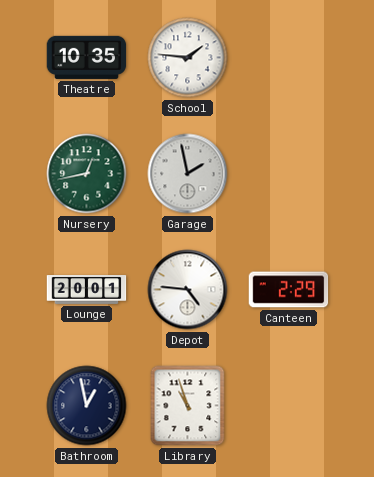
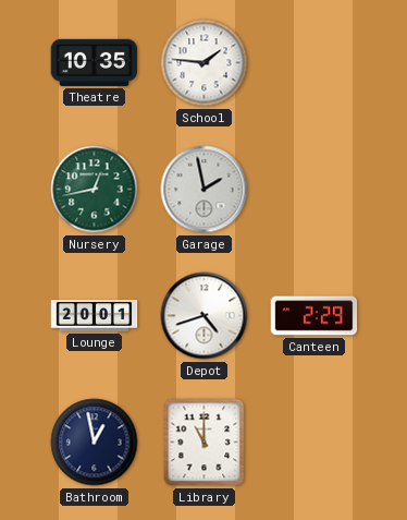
Depot: 4:46 -> 4:42
Library: 10:57 -> 11:00
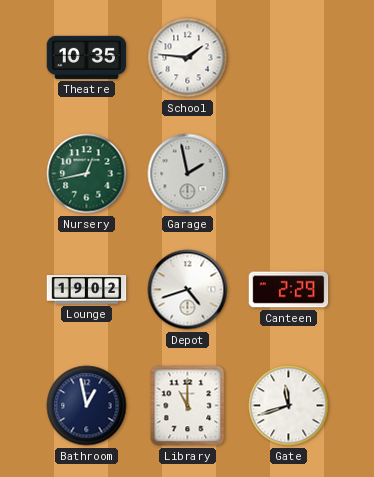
Lounge: 20:01 -> 19:02
Gate: none -> 11:42
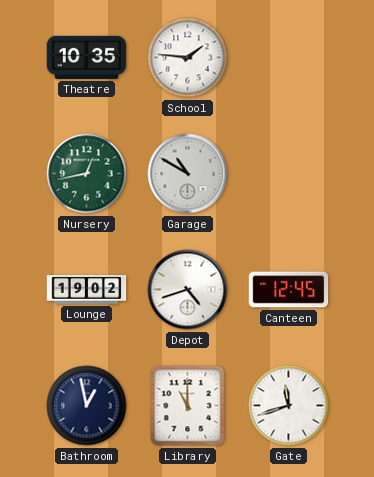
Garage: 1:58 -> 10:50
Canteen: 2:29 -> 12:45
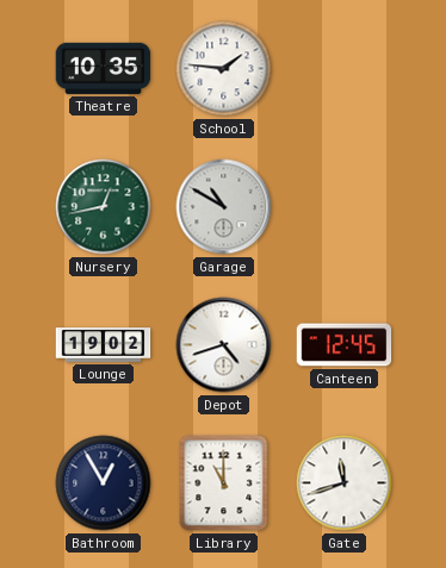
Bathroom: 12:58 -> 12:55
